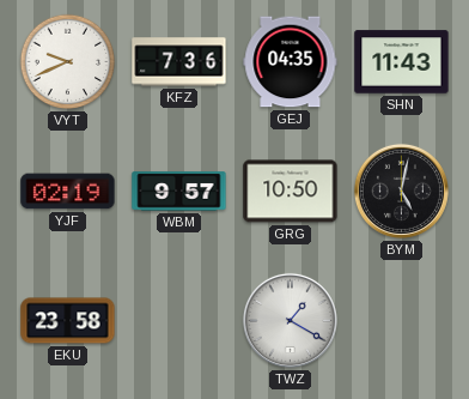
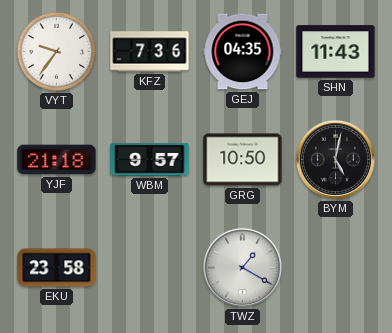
VYT: 9:41 -> 9:36
YJF: 02:19 -> 21:18
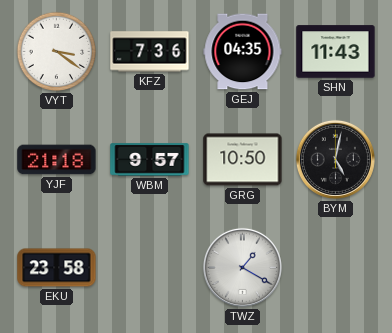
VYT: 9:36 -> 3:21
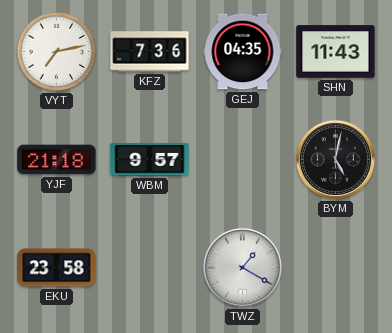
VYT: 3:21 -> 7:13
GRG: 10:50 -> none
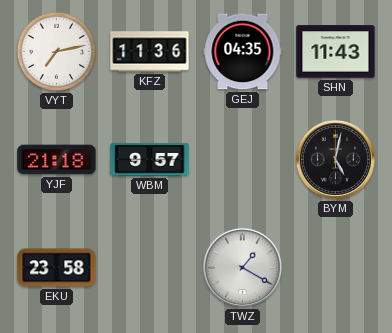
KFZ: 7:36 -> 11:36
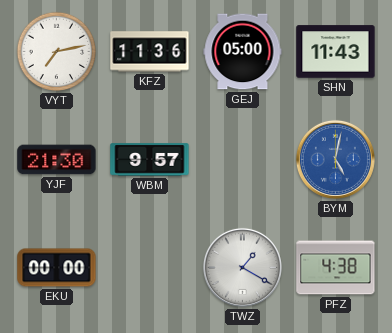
GEJ: 04:35 -> 05:00
YJF: 21:18 -> 21:30
BYM dial: black -> blue
EKU: 23:58 -> 00:00
PFZ: none -> 4:38
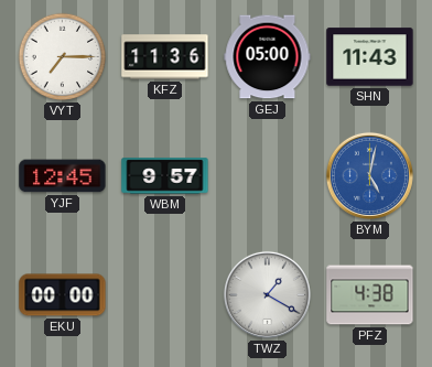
VYT: 7:13 -> 7:15
YJF: 21:30 -> 12:45
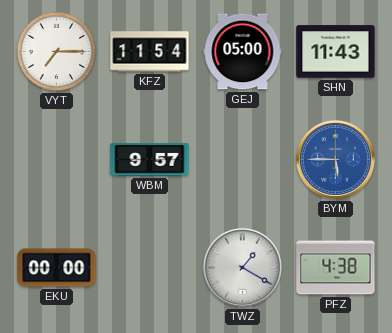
KFZ: 11:36 -> 11:54
YJF: 12:45 -> none
BYM: 5:02 -> 5:45
